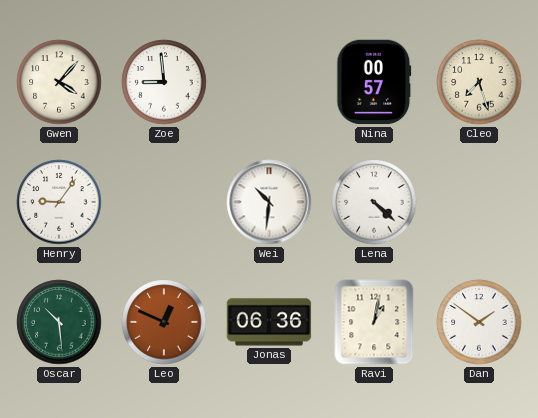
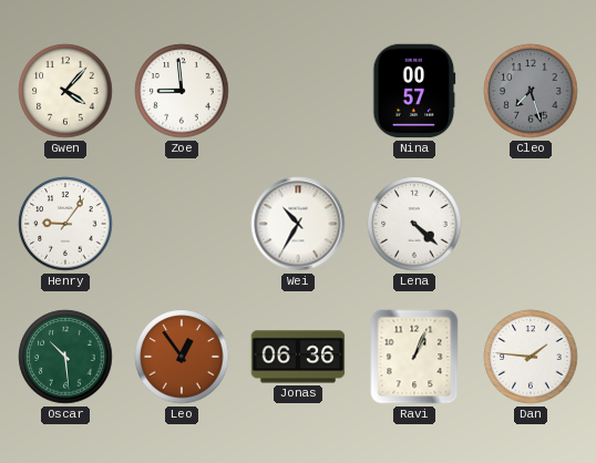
Cleo dial: cream -> grey
Wei: 10:31 -> 10:35
Leo: 12:49 -> 12:54
Ravi: 1:02 -> 1:04
Dan: 1:51 -> 1:46
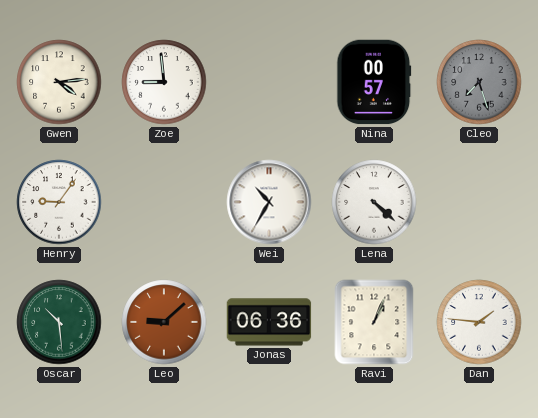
Gwen: 4:07 -> 4:14
Leo: 12:54 -> 9:08
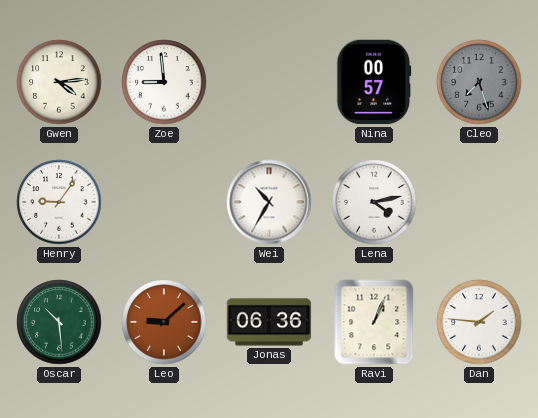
Lena: 4:22 -> 4:13
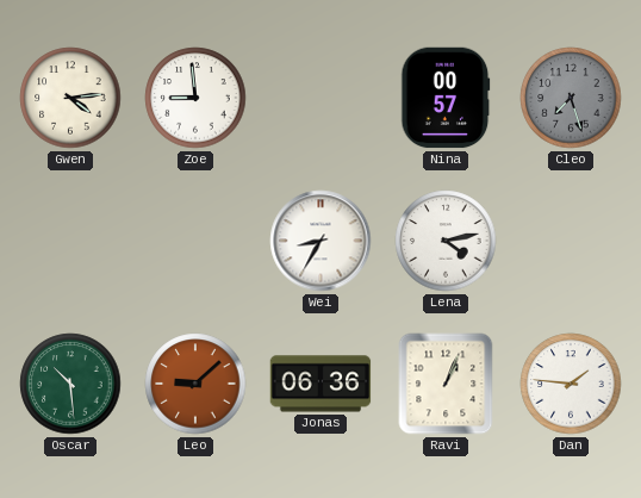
Henry: 9:06 -> none
Wei: 10:35 -> 8:35
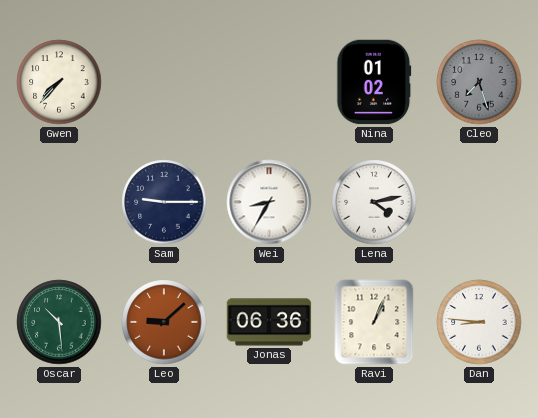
Gwen: 4:14 -> 7:37
Zoe: 8:59 -> none
Nina: 00:57 -> 01:02
Sam: none -> 9:15
Dan: 1:46 -> 8:46
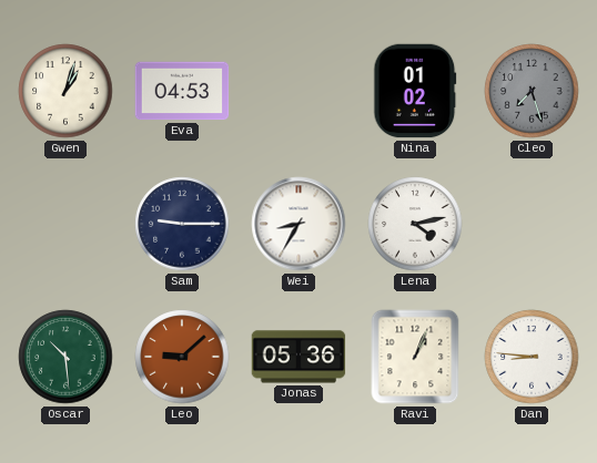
Gwen: 7:37 -> 1:03
Eva: none -> 04:53
Jonas: 06:36 -> 05:36
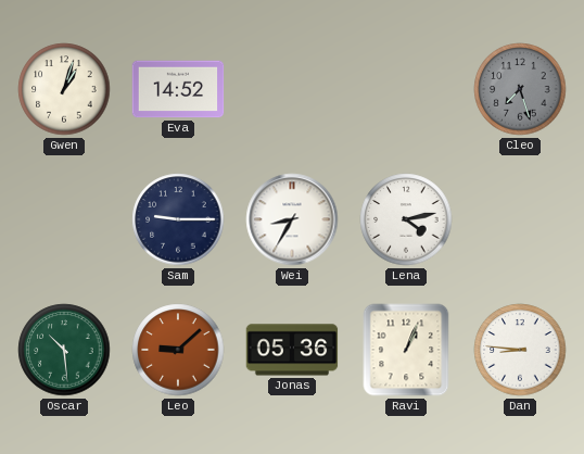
Eva: 04:53 -> 14:52
Nina: 01:02 -> none
